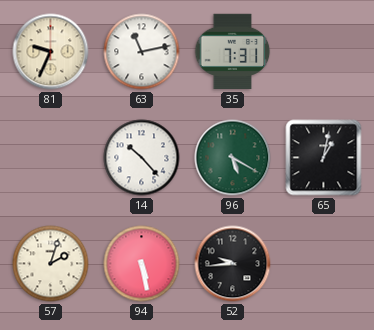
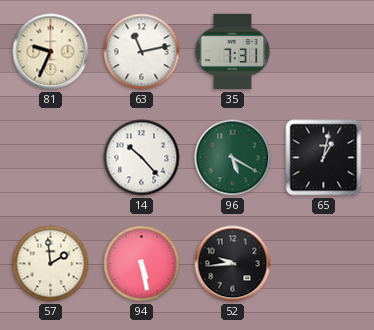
57: 2:03 -> 1:59
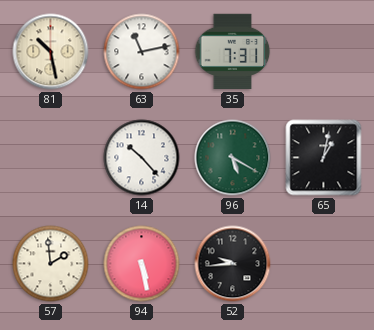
81: 9:34 -> 10:28
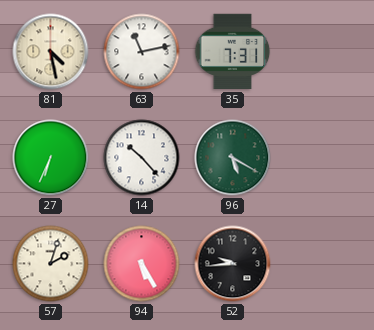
81: 10:28 -> 4:28
27: none -> 6:34
65: 1:02 -> none
57: 1:59 -> 2:03
94: 5:28 -> 5:25
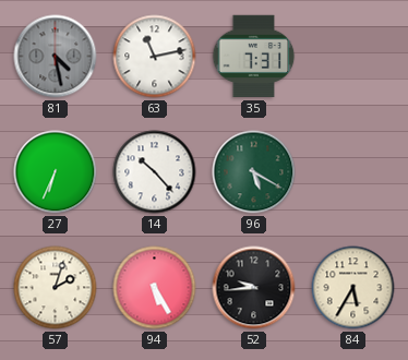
81 dial: cream -> grey
84: none -> 5:35
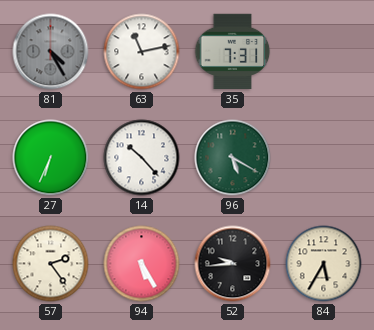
81: 4:28 -> 4:25
57: 2:03 -> 2:24
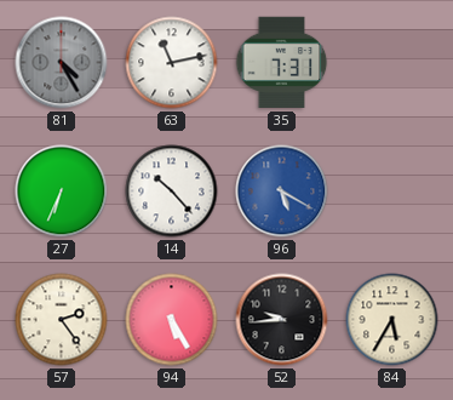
96 dial: green -> blue
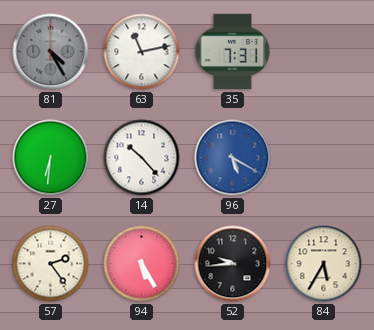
27: 6:34 -> 6:31
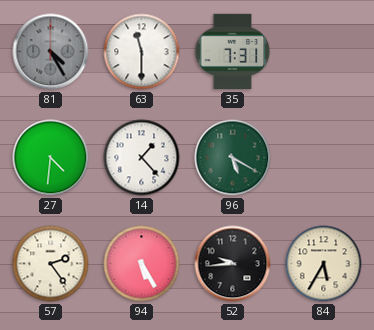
63: 11:13 -> 11:30
27: 6:31 -> 4:31
14: 10:23 -> 1:23
96 dial: blue -> green
